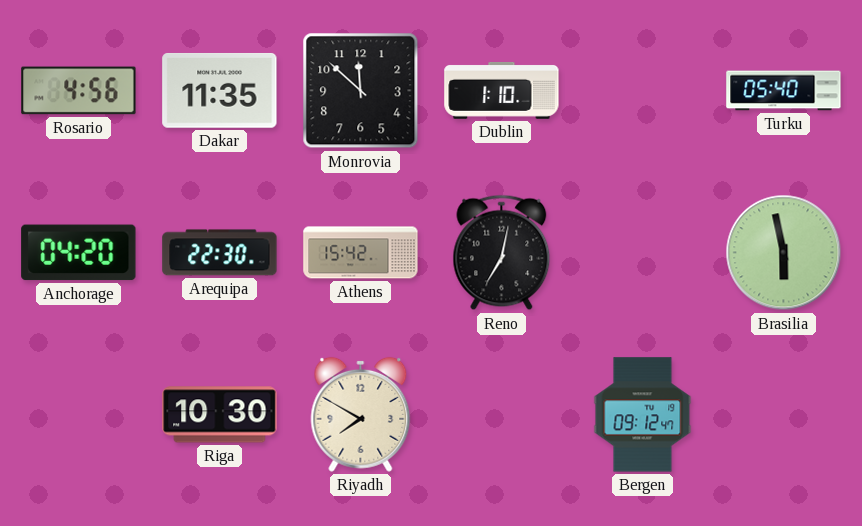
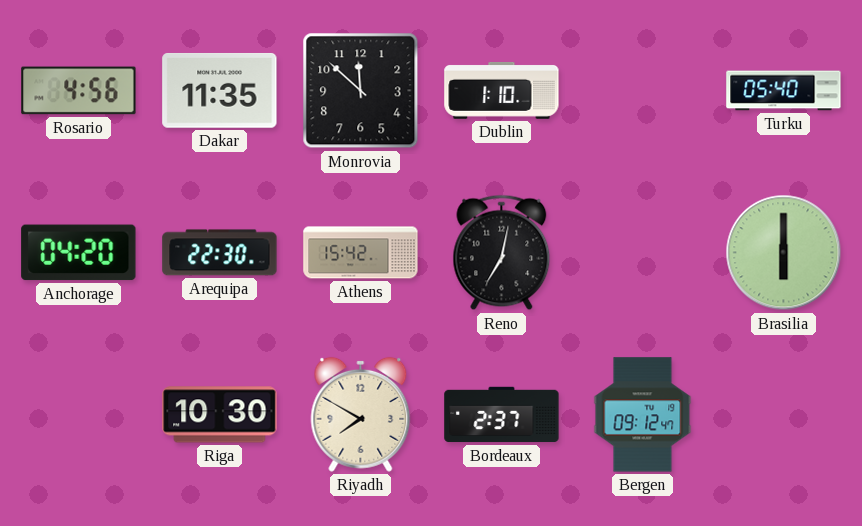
Brasilia: 5:58 -> 6:00
Bordeaux: none -> 2:37
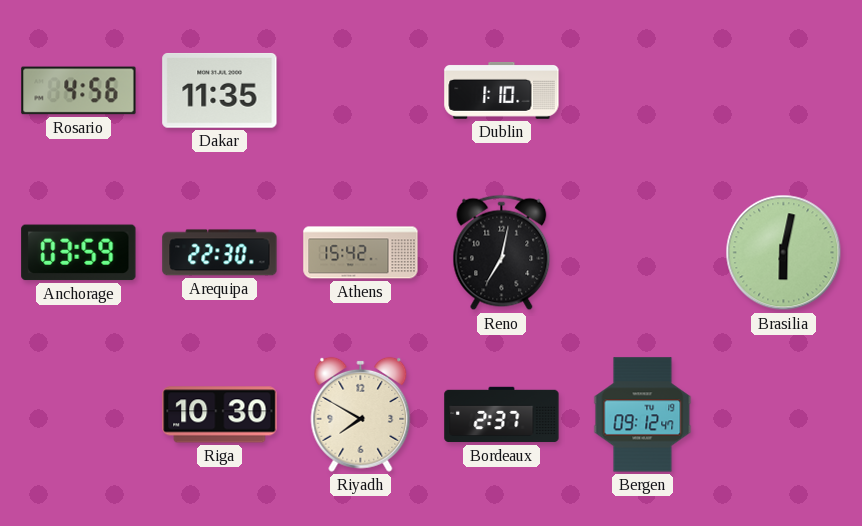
Monrovia: 11:52 -> none
Turku: 05:40 -> none
Anchorage: 04:20 -> 03:59
Brasilia: 6:00 -> 6:02
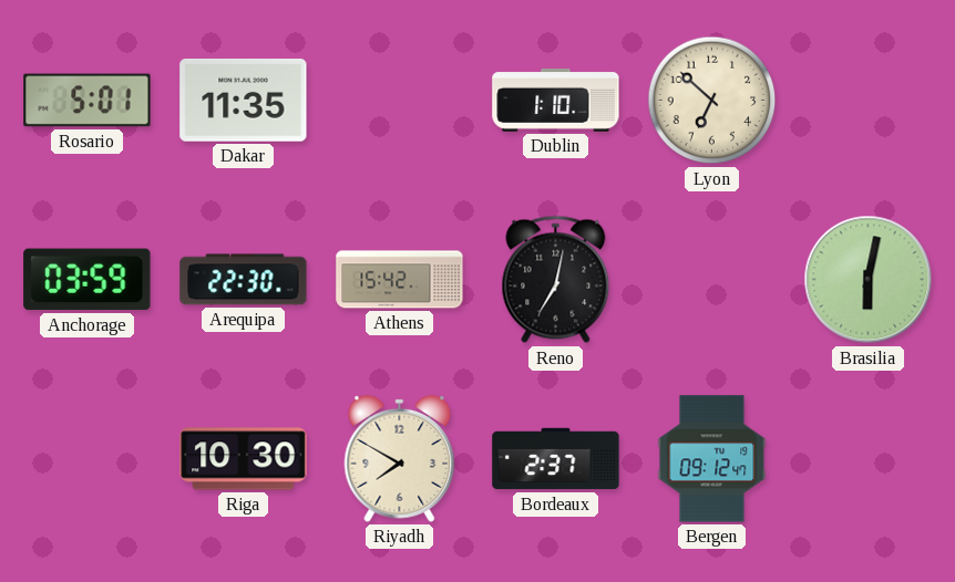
Rosario: 4:56 -> 5:01
Lyon: none -> 6:52
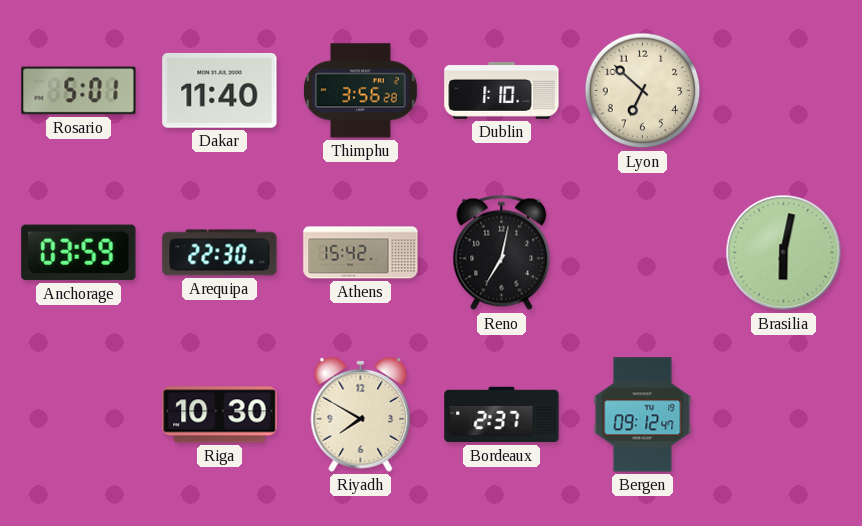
Dakar: 11:35 -> 11:40
Thimphu: none -> 3:56
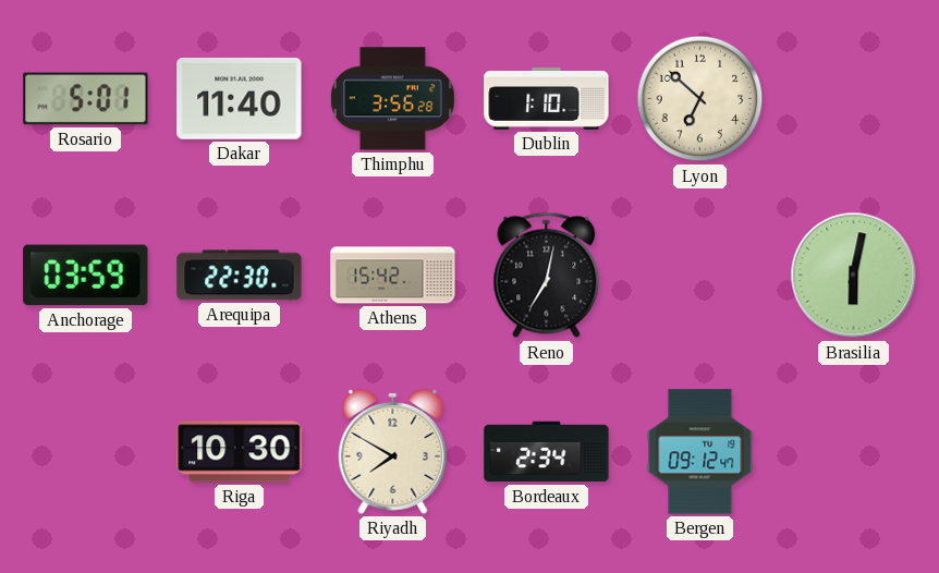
Bordeaux: 2:37 -> 2:34
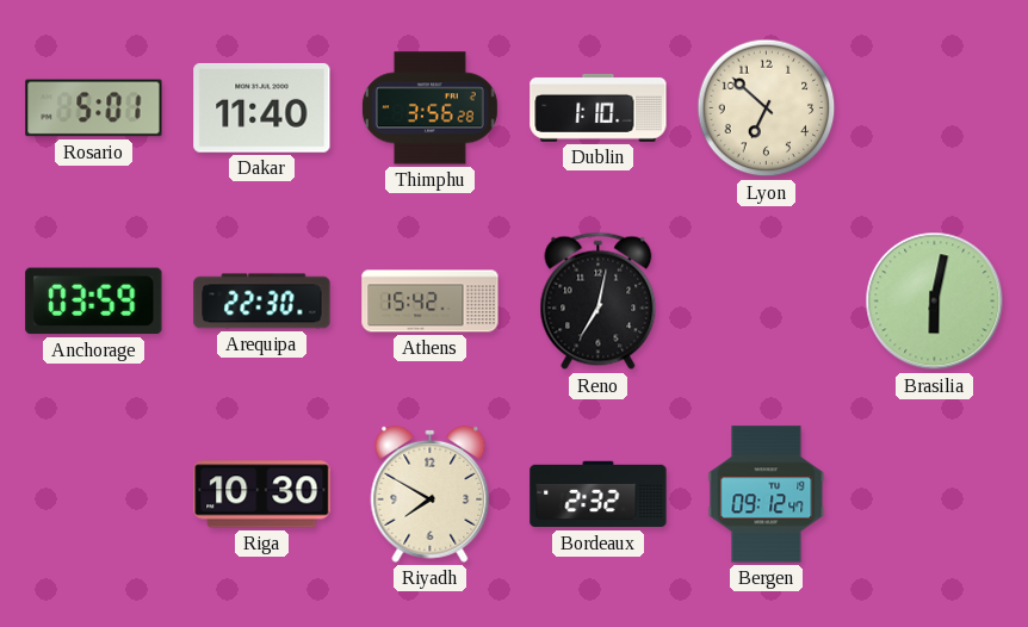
Bordeaux: 2:34 -> 2:32
